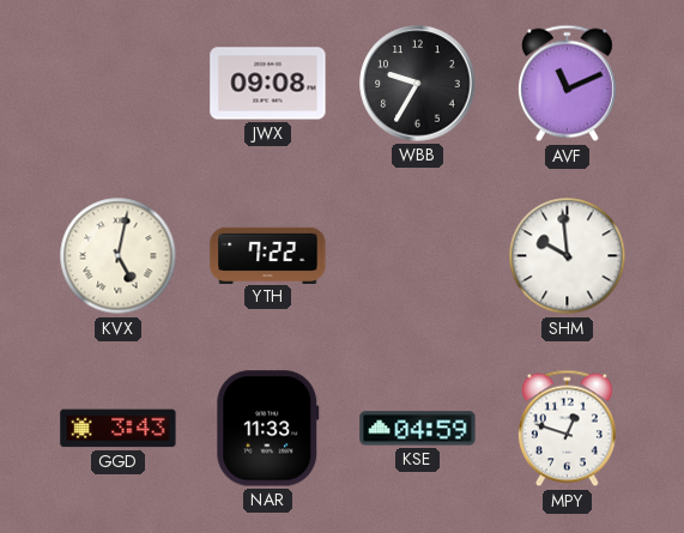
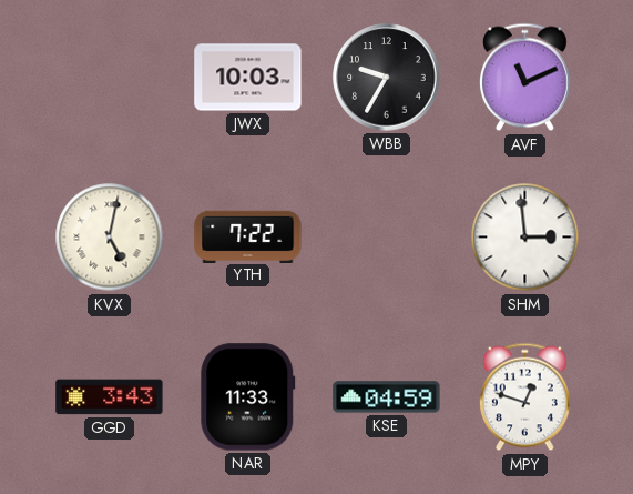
JWX: 09:08 -> 10:03
SHM: 9:59 -> 2:59
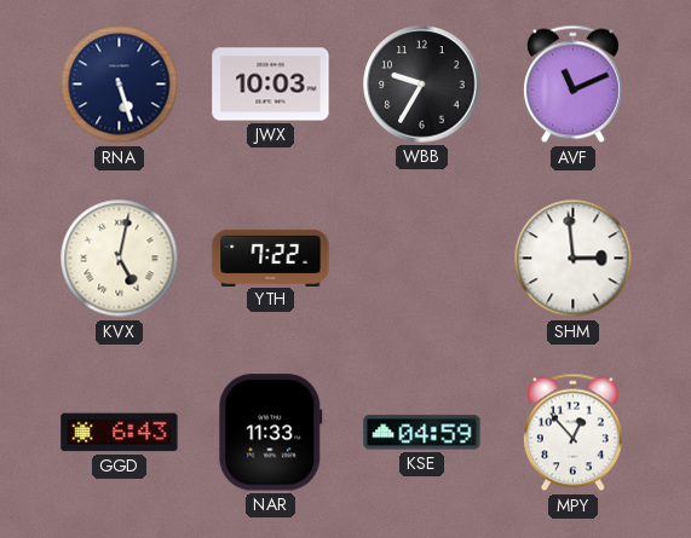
RNA: none -> 5:27
GGD: 3:43 -> 6:43
MPY: 12:48 -> 12:53
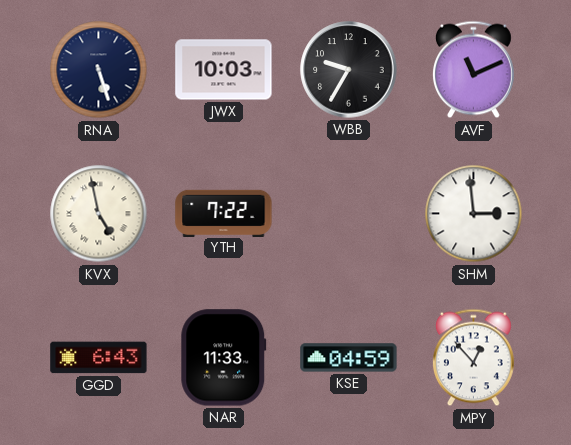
KVX: 5:02 -> 4:58
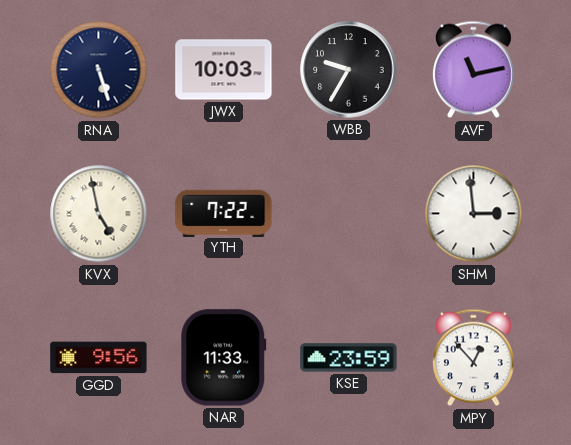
AVF: 11:11 -> 11:13
GGD: 6:43 -> 9:56
KSE: 04:59 -> 23:59
